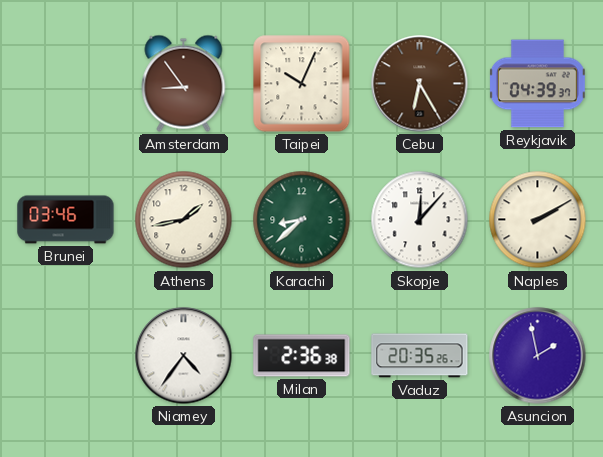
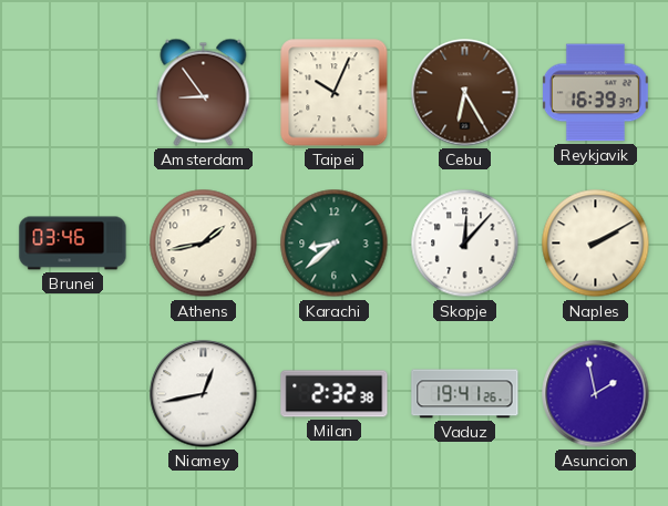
Reykjavik: 04:39 -> 16:39
Niamey: 4:36 -> 12:43
Milan: 2:36 -> 2:32
Vaduz: 20:35 -> 19:41
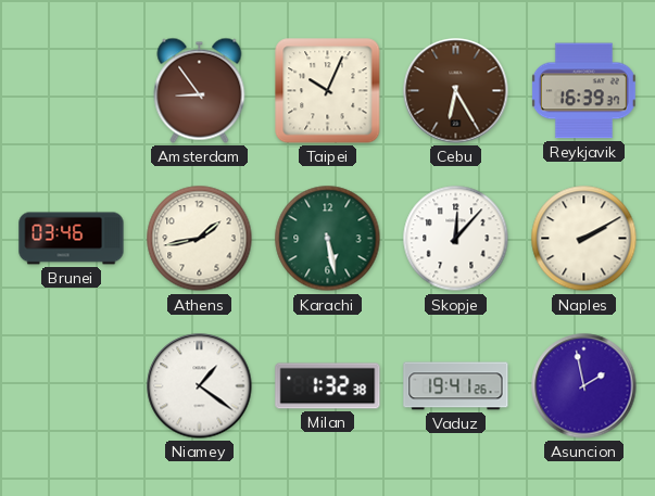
Karachi: 8:38 -> 5:28
Niamey: 12:43 -> 1:21
Milan: 2:32 -> 1:32
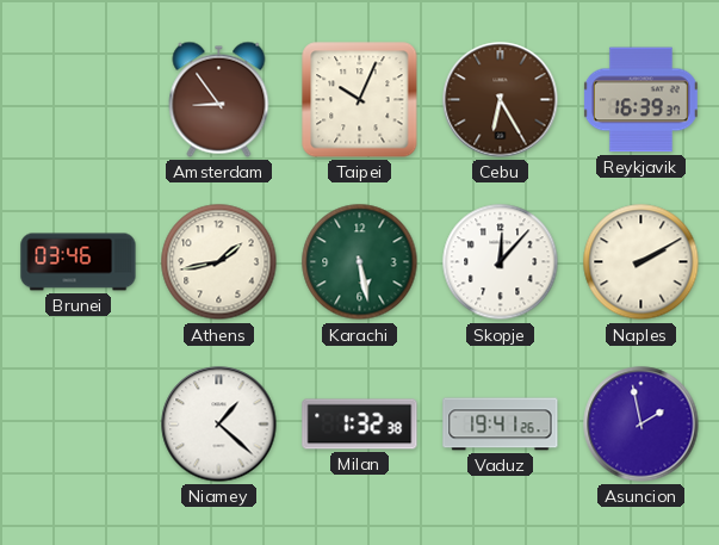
Niamey: 1:21 -> 1:22
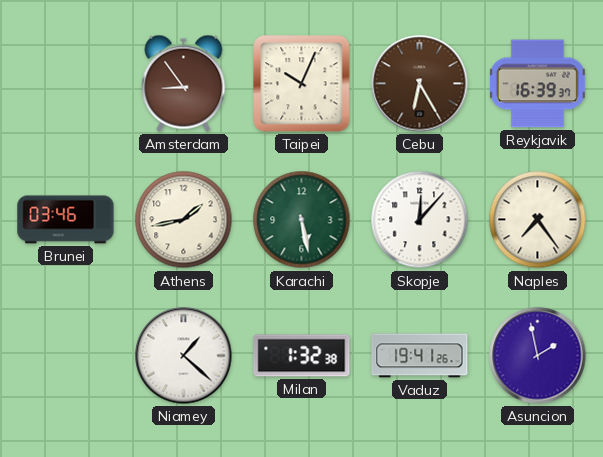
Naples: 2:10 -> 7:24
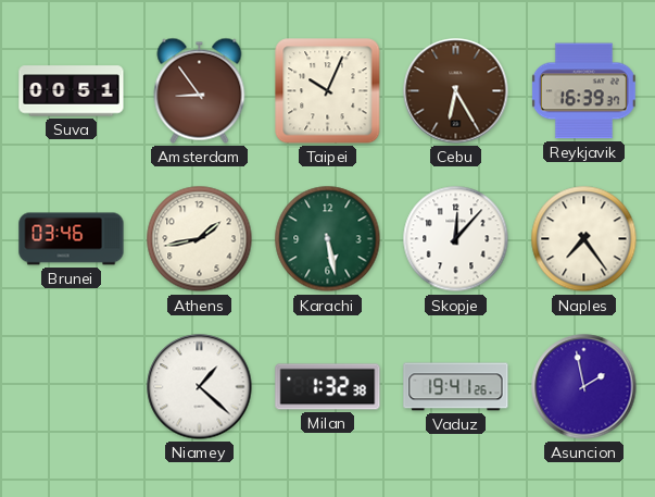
Suva: none -> 00:51
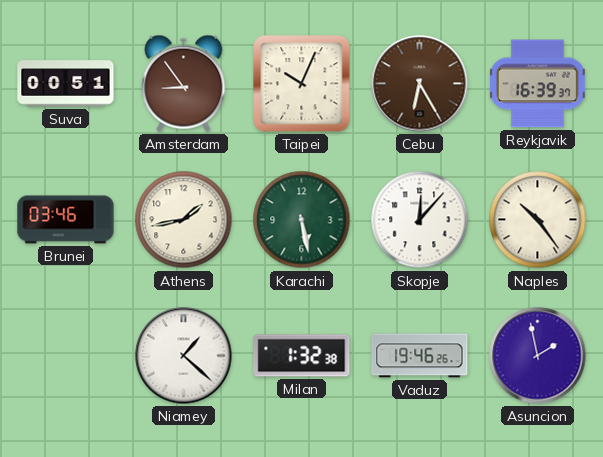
Naples: 7:24 -> 10:24
Vaduz: 19:41 -> 19:46
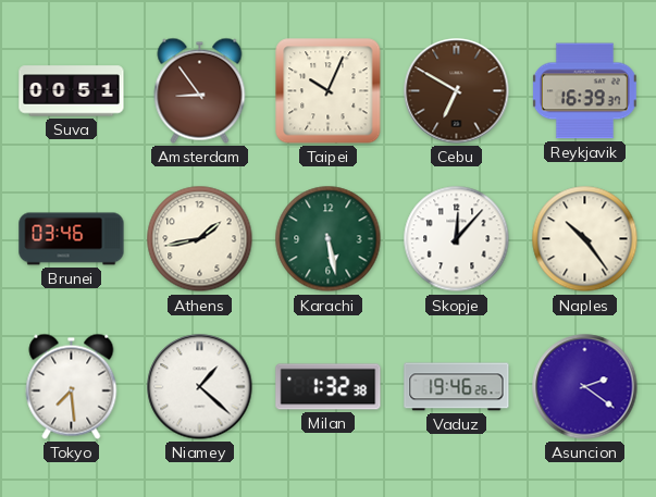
Cebu: 6:25 -> 6:50
Tokyo: none -> 7:29
Asuncion: 1:58 -> 2:21
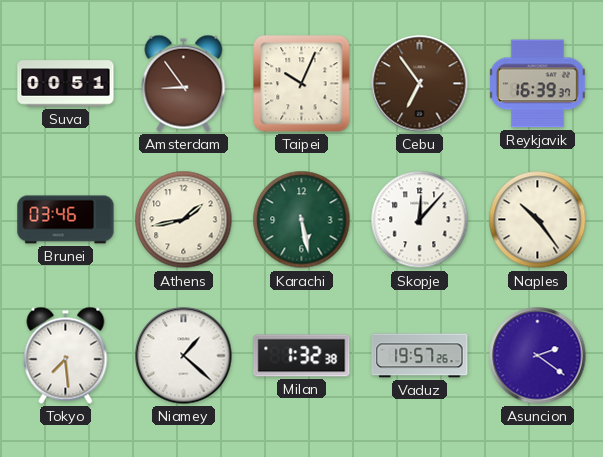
Cebu: 6:50 -> 6:54
Vaduz: 19:46 -> 19:57
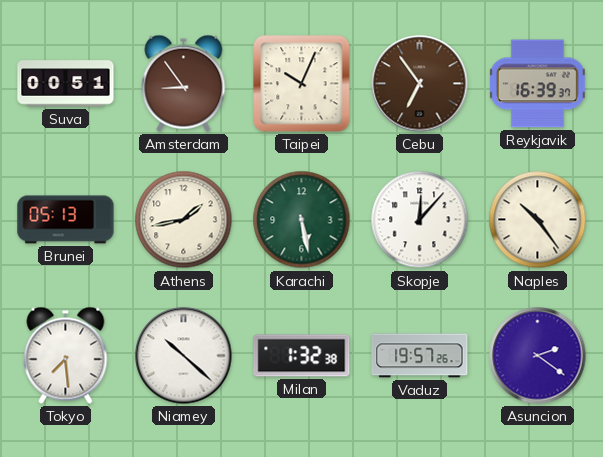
Brunei: 03:46 -> 05:13
Niamey: 1:22 -> 10:22
